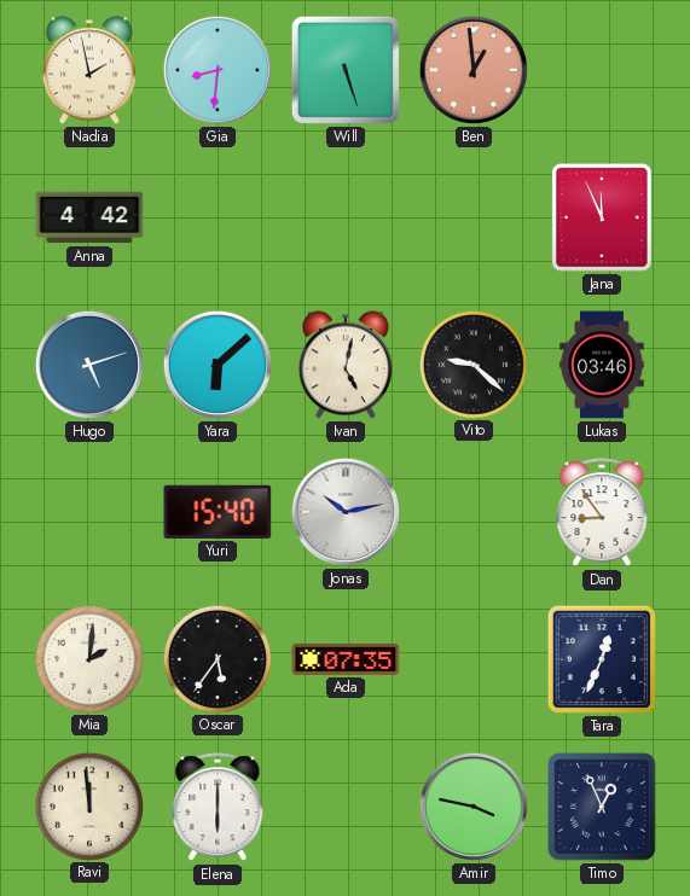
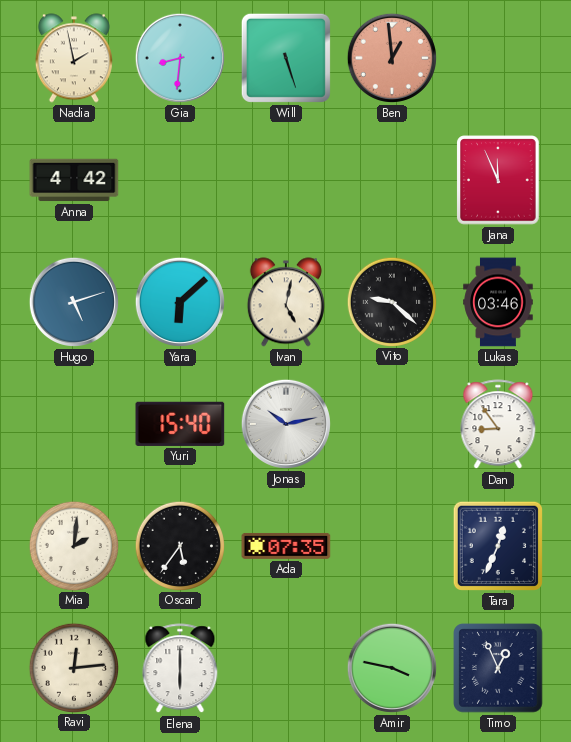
Ravi: 11:59 -> 12:14
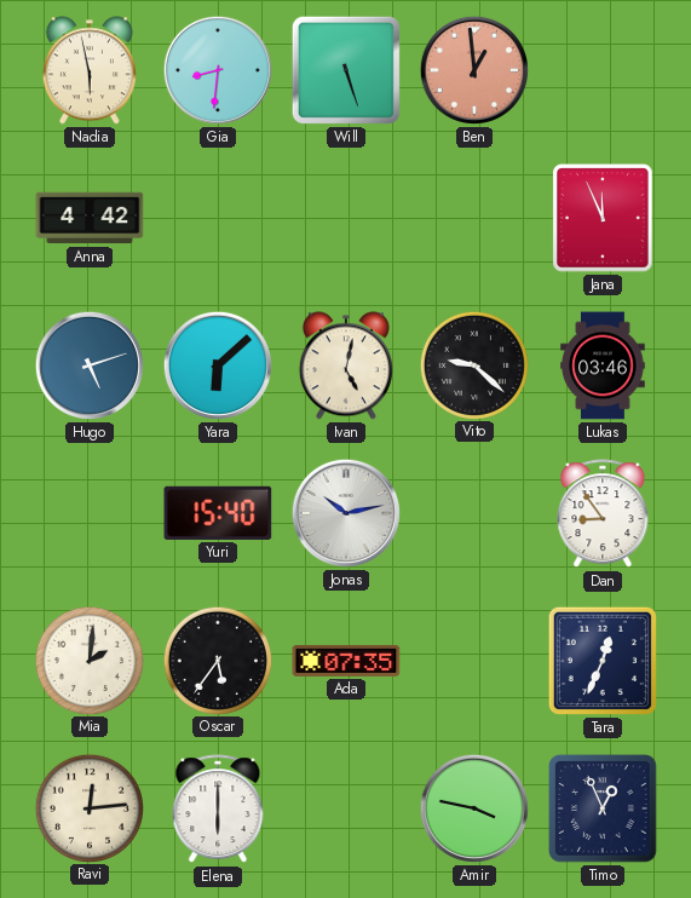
Nadia: 1:58 -> 5:58
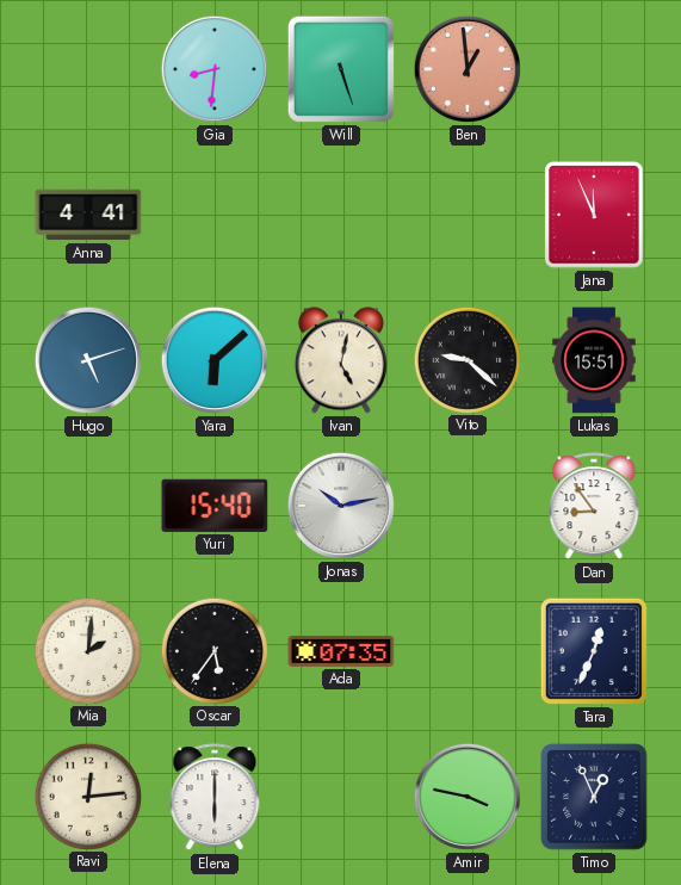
Nadia: 5:58 -> none
Anna: 4:42 -> 4:41
Lukas: 03:46 -> 15:51
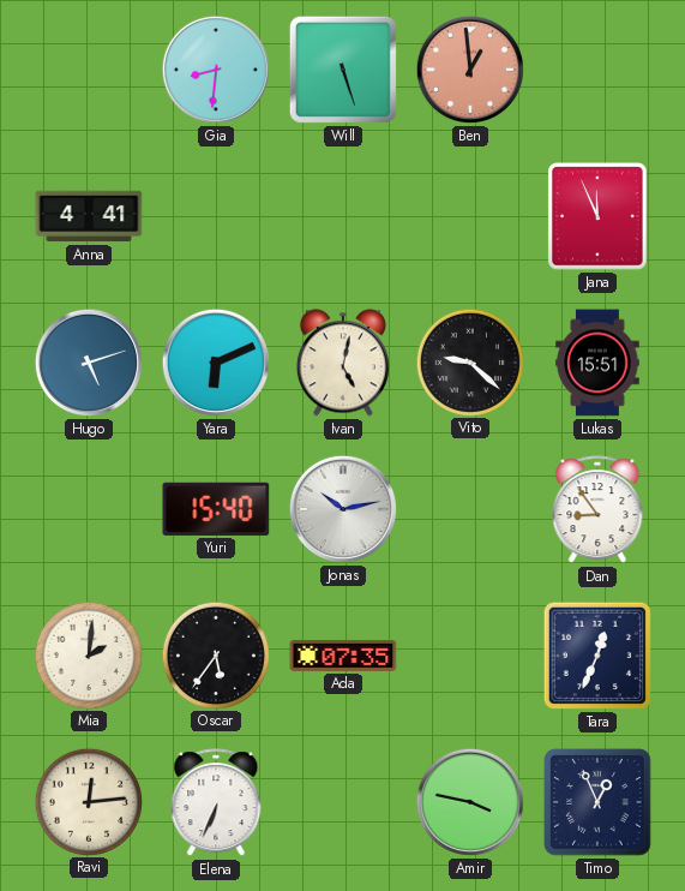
Yara: 6:08 -> 6:11
Elena: 6:00 -> 6:34
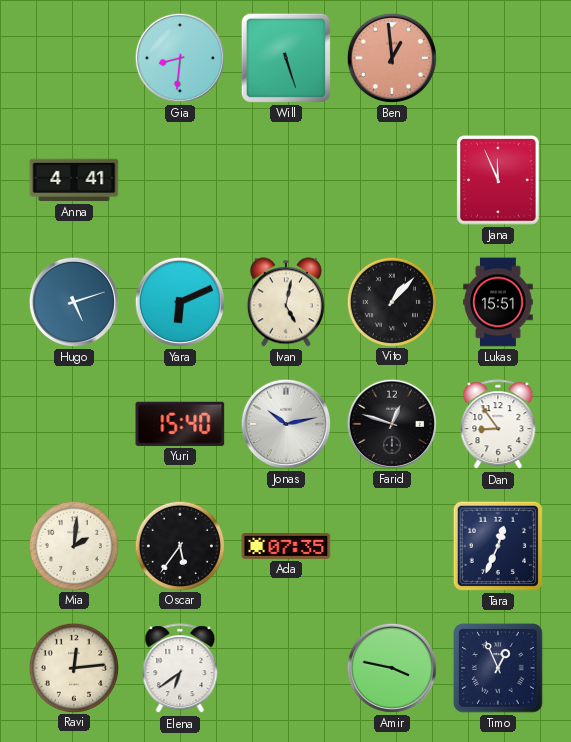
Vito: 9:22 -> 1:07
Farid: none -> 12:48
Elena: 6:34 -> 6:39
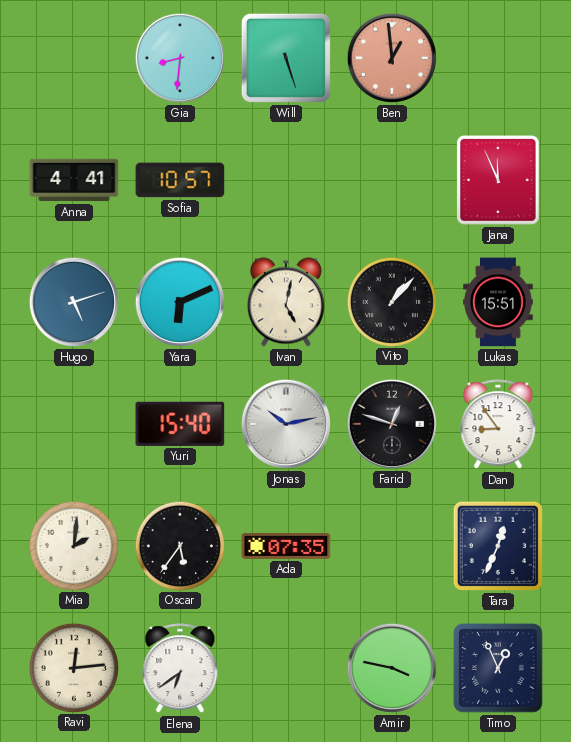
Sofia: none -> 10:57
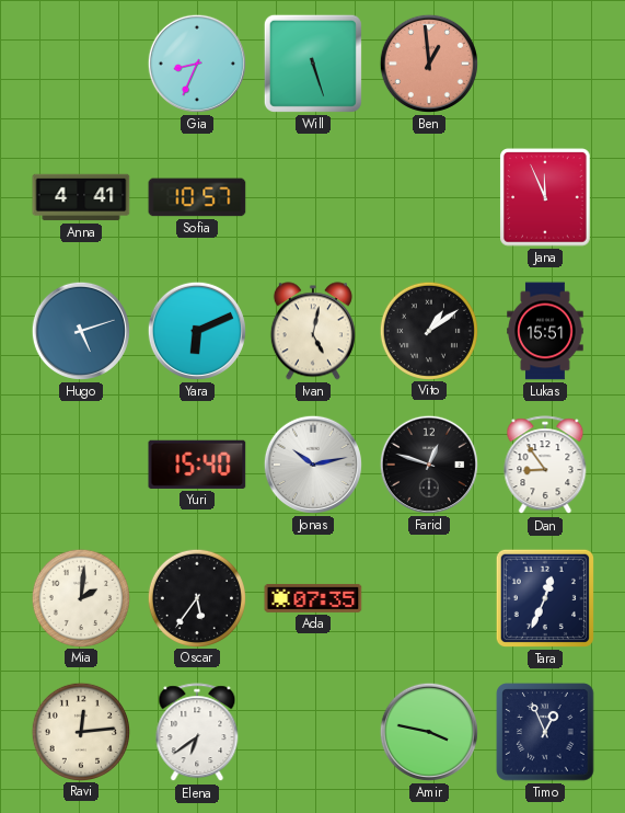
Gia: 8:31 -> 8:34
Vito: 1:07 -> 1:09
